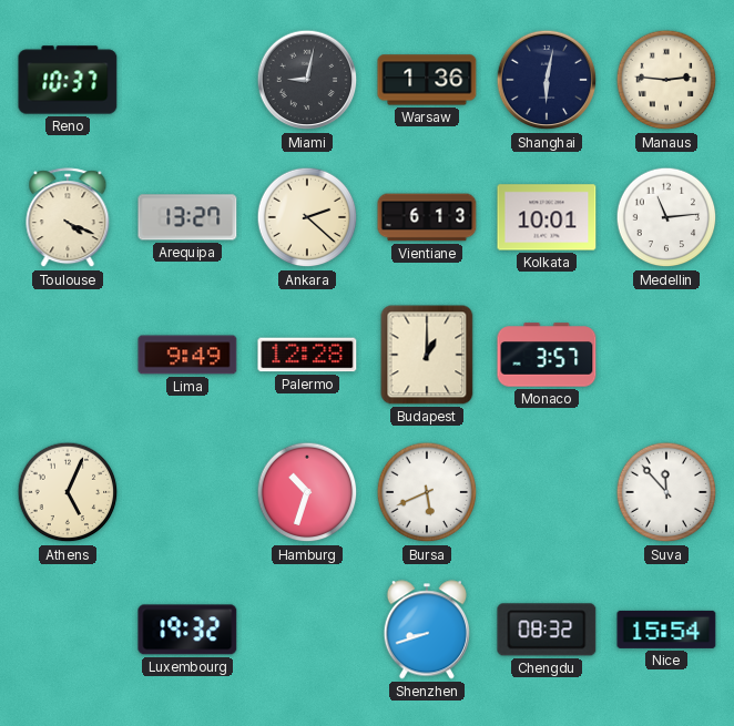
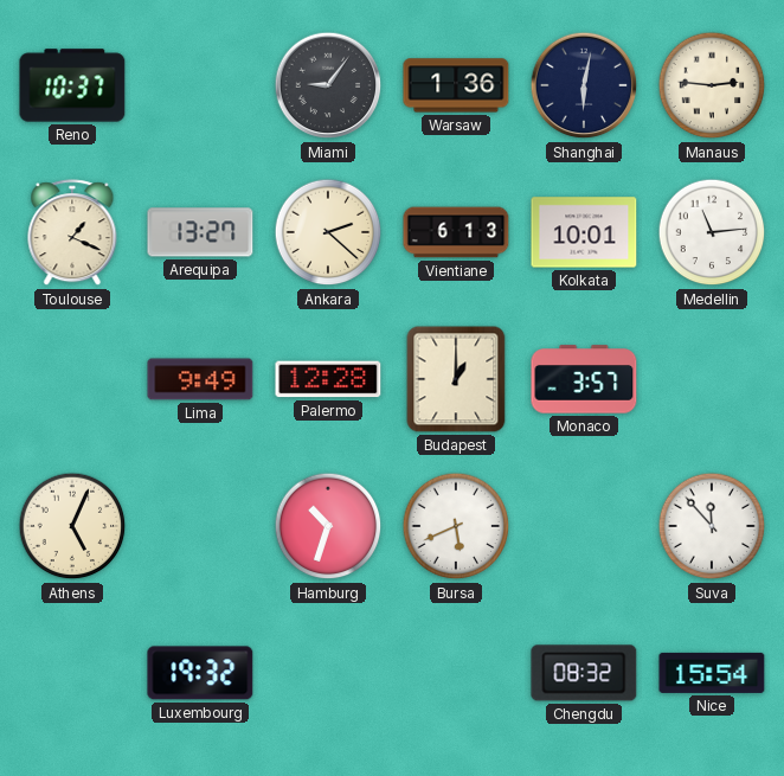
Miami: 9:02 -> 9:06
Toulouse: 4:19 -> 1:19
Shenzhen: 8:42 -> none
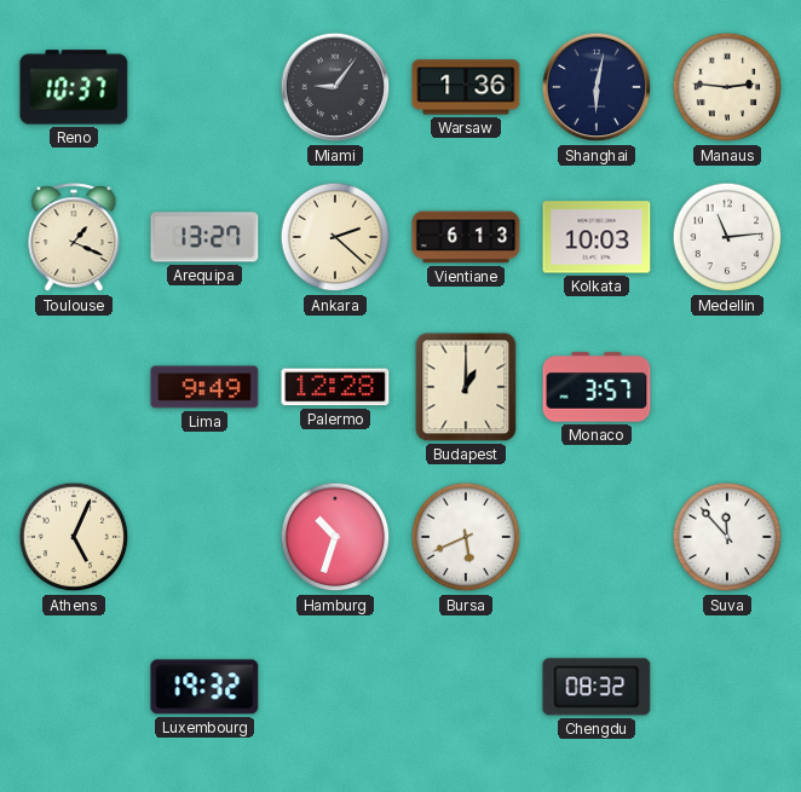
Kolkata: 10:01 -> 10:03
Nice: 15:54 -> none
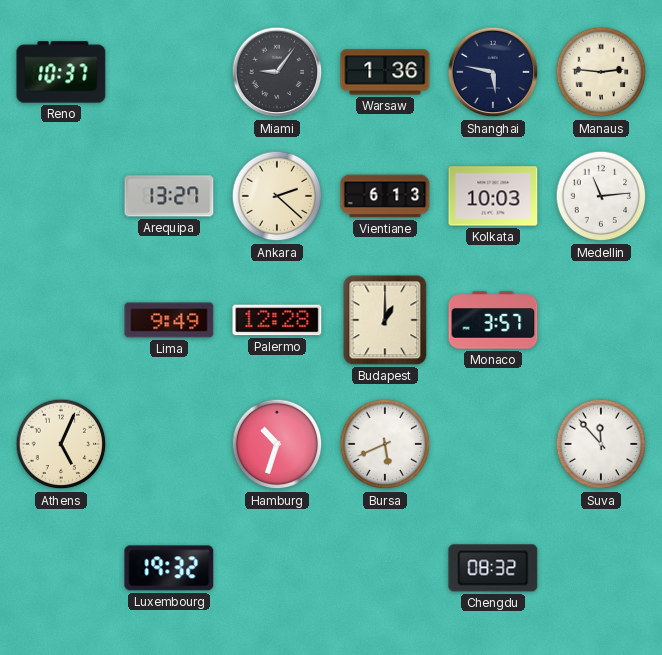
Shanghai: 6:02 -> 5:47
Toulouse: 1:19 -> none
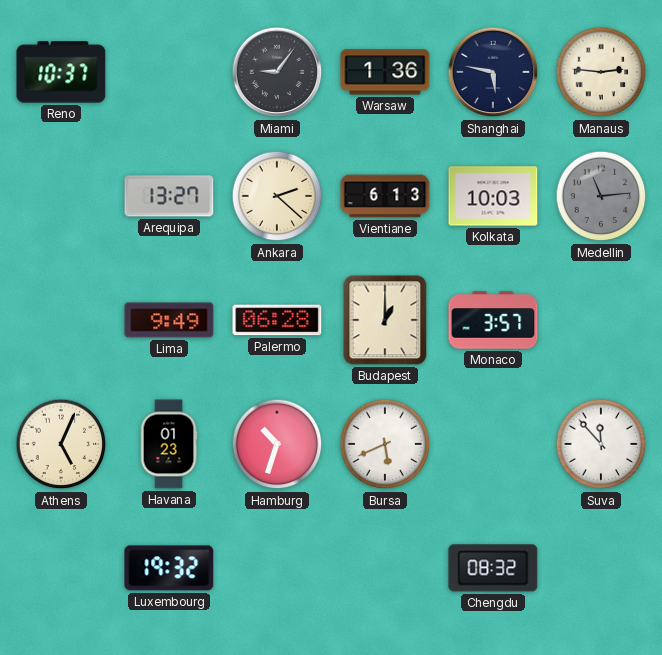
Medellin dial: white -> grey
Palermo: 12:28 -> 06:28
Havana: none -> 01:23
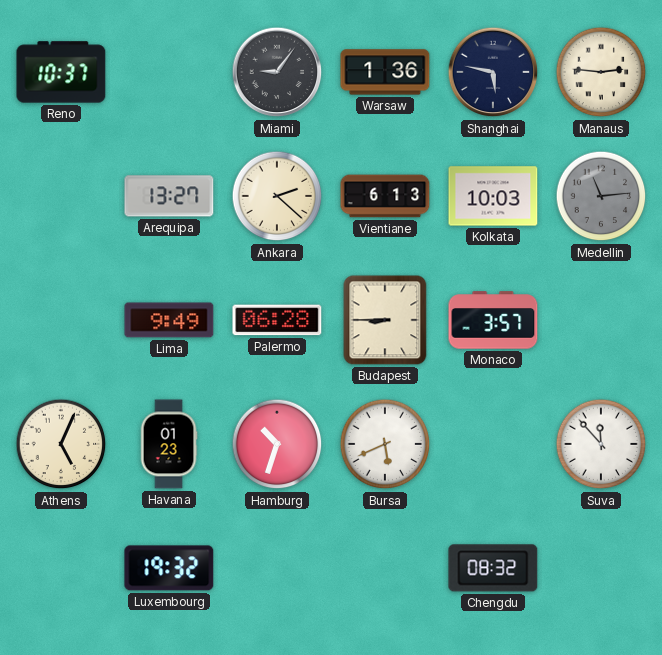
Budapest: 1:00 -> 8:45
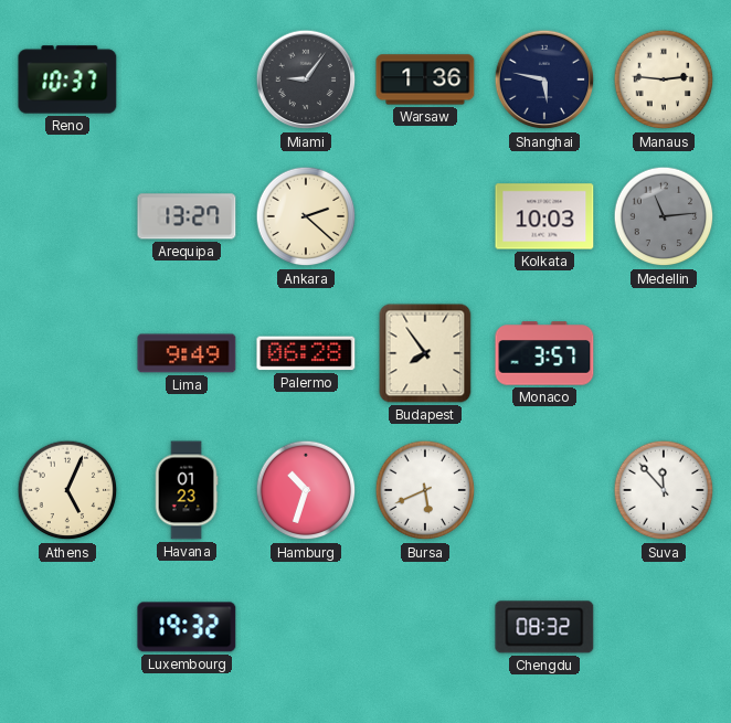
Vientiane: 6:13 -> none
Budapest: 8:45 -> 7:54
